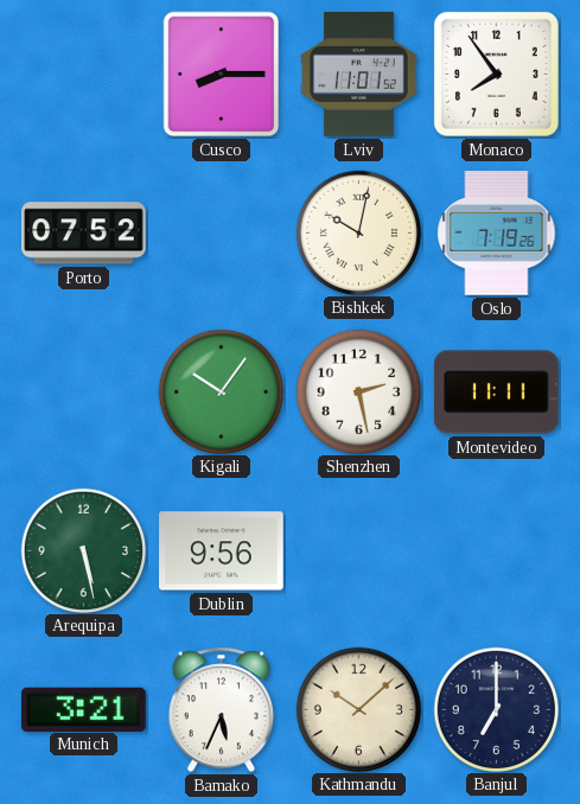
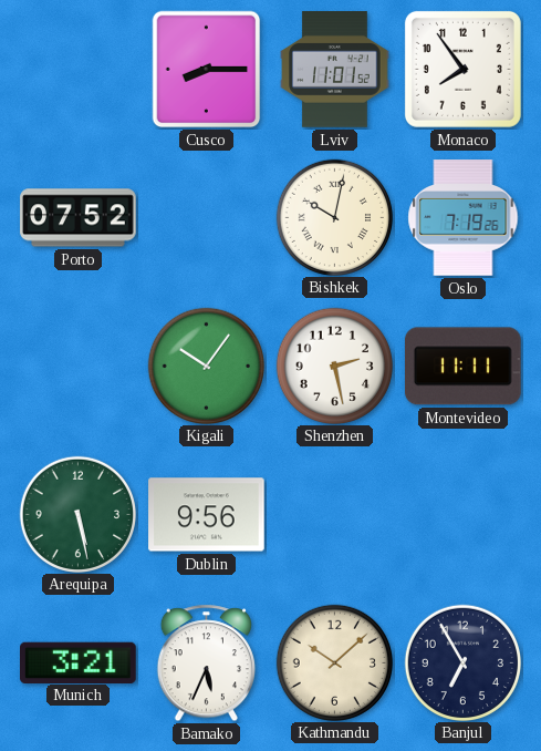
Banjul: 7:00 -> 6:55
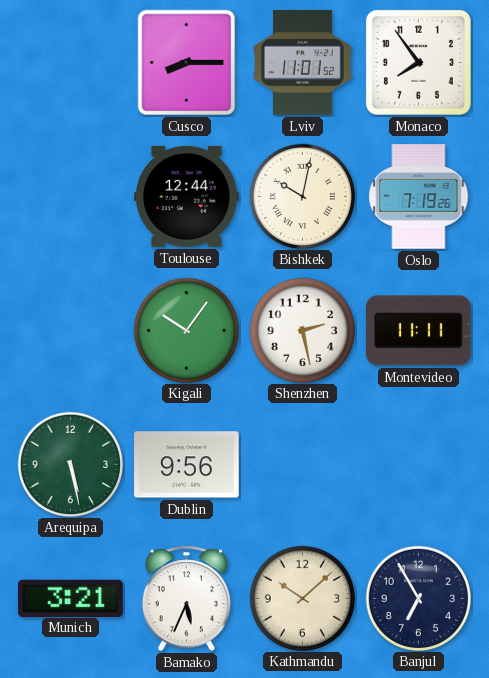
Porto: 07:52 -> none
Toulouse: none -> 12:44
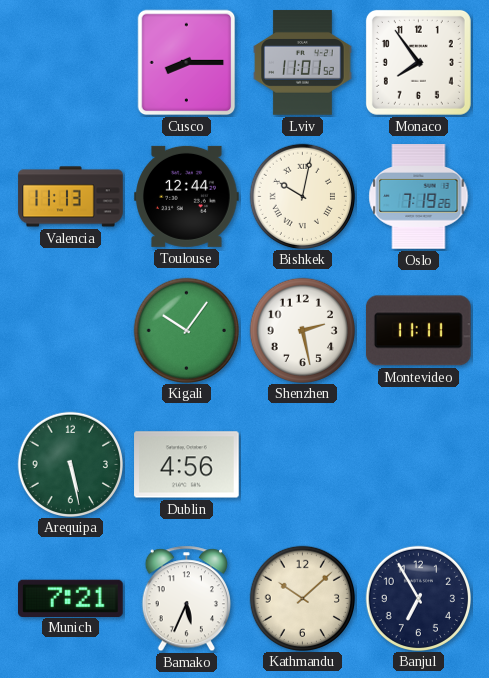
Valencia: none -> 11:13
Dublin: 9:56 -> 4:56
Munich: 3:21 -> 7:21
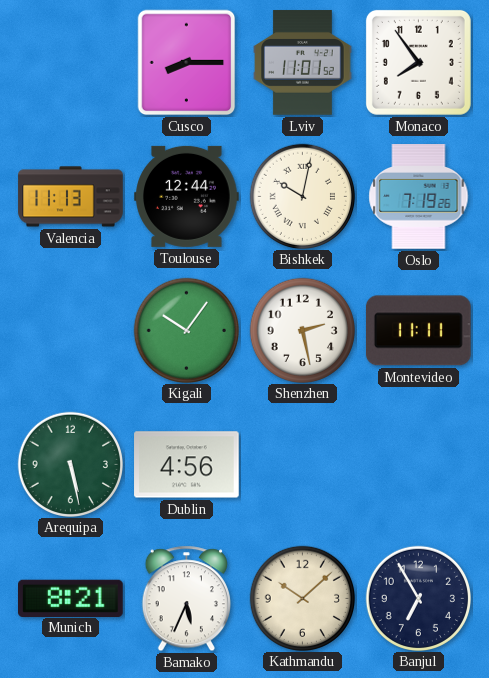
Munich: 7:21 -> 8:21
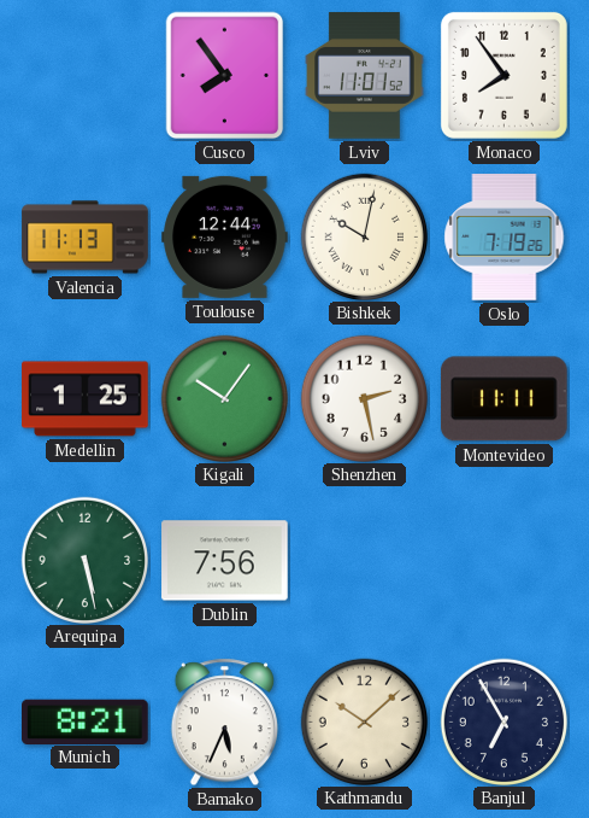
Cusco: 8:15 -> 7:54
Medellin: none -> 1:25
Dublin: 4:56 -> 7:56
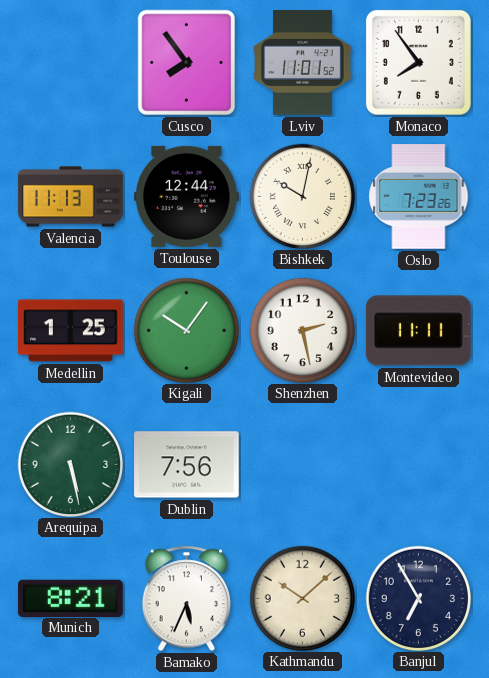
Oslo: 7:19 -> 7:23
